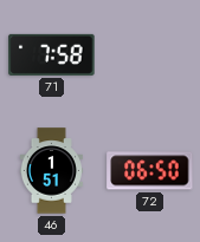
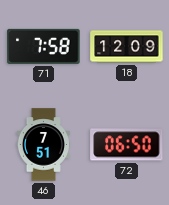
18: none -> 12:09
46: 1:51 -> 7:51
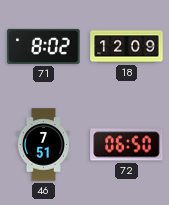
71: 7:58 -> 8:02
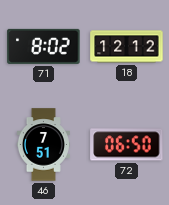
18: 12:09 -> 12:12
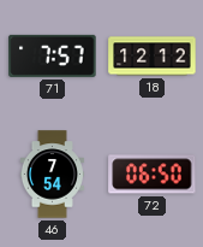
71: 8:02 -> 7:57
46: 7:51 -> 7:54
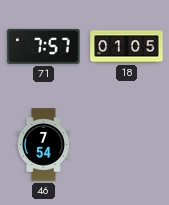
18: 12:12 -> 01:05
72: 06:50 -> none
